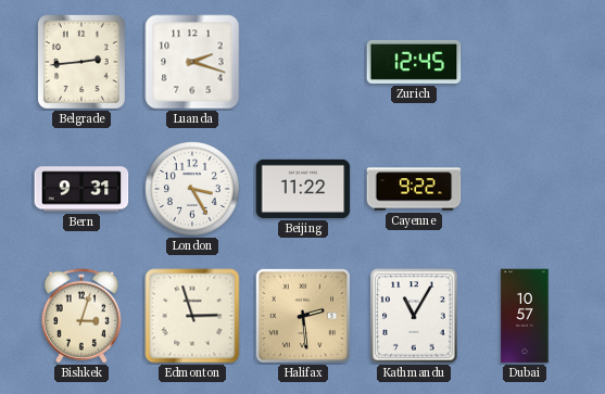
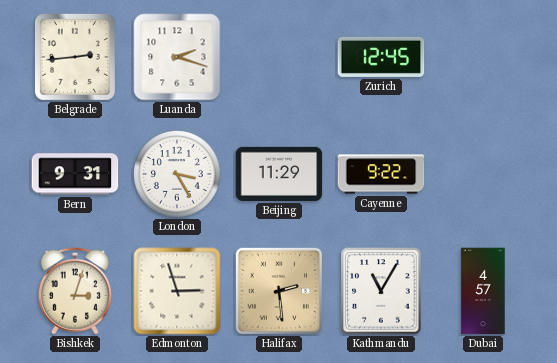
Beijing: 11:22 -> 11:29
Dubai: 10:57 -> 4:57
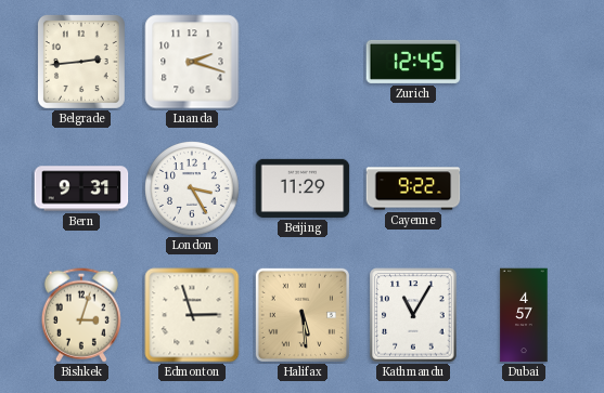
Halifax: 2:29 -> 5:29
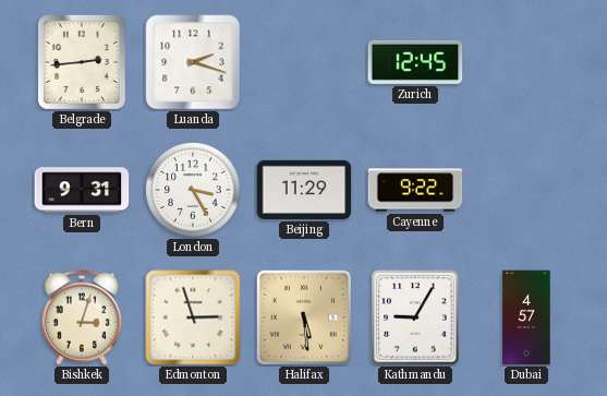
Kathmandu: 11:05 -> 9:05
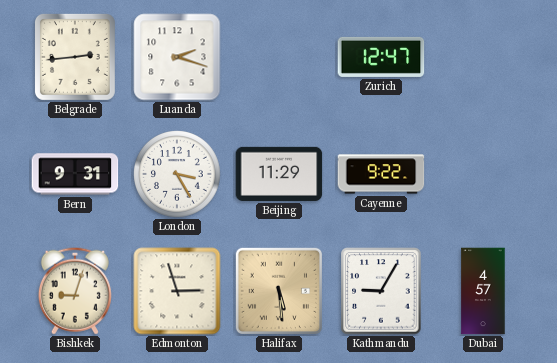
Zurich: 12:45 -> 12:47
Bishkek: 3:03 -> 9:03
